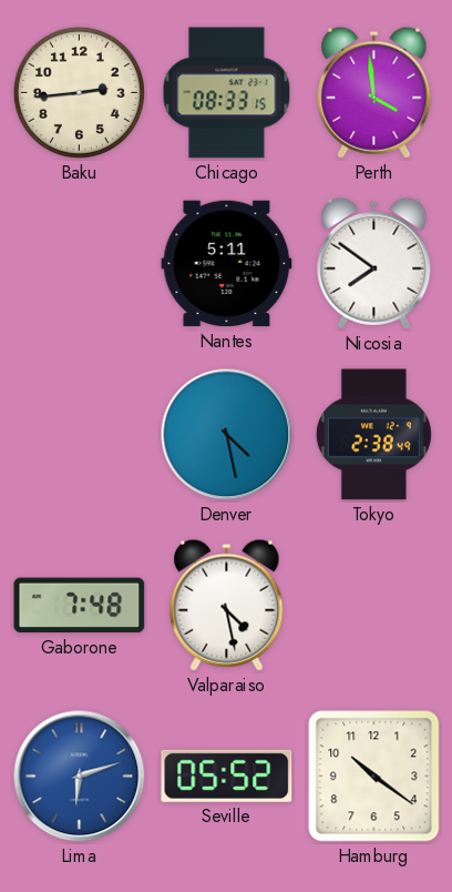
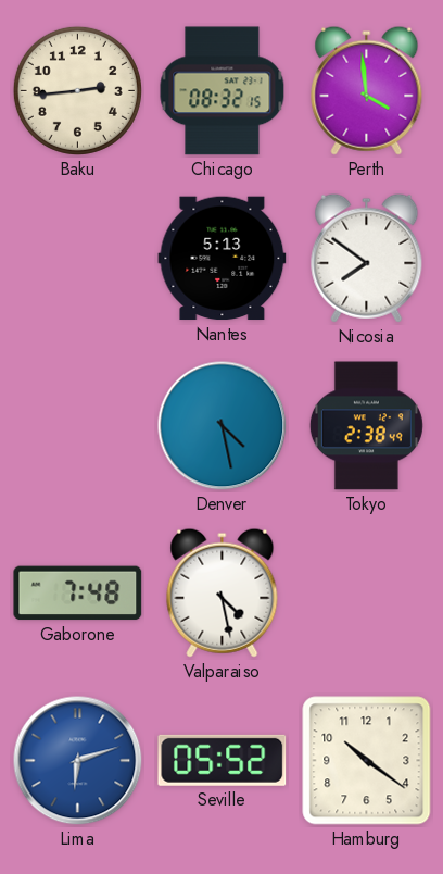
Chicago: 08:33 -> 08:32
Nantes: 5:11 -> 5:13
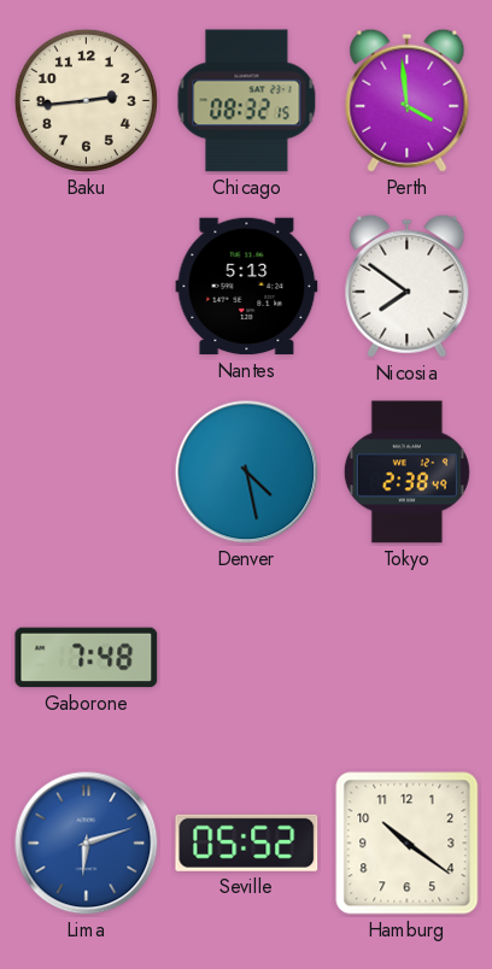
Valparaiso: 4:28 -> none
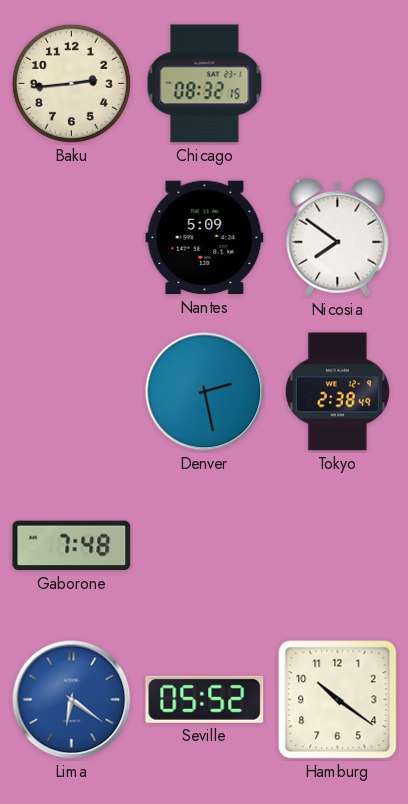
Perth: 3:59 -> none
Nantes: 5:13 -> 5:09
Denver: 4:28 -> 2:28
Lima: 6:12 -> 6:21
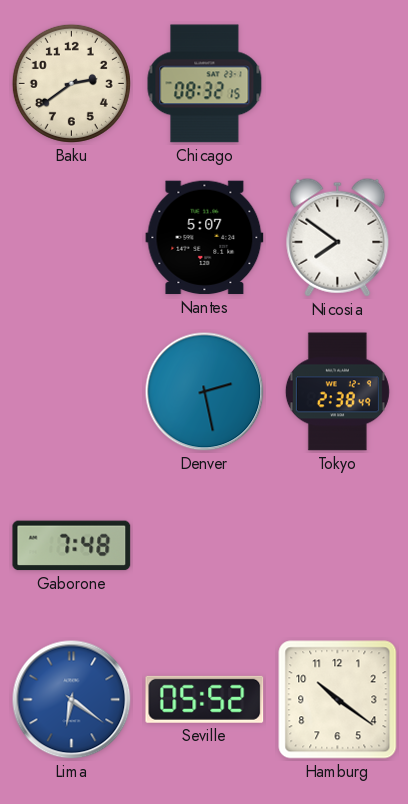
Baku: 2:44 -> 2:39
Nantes: 5:09 -> 5:07
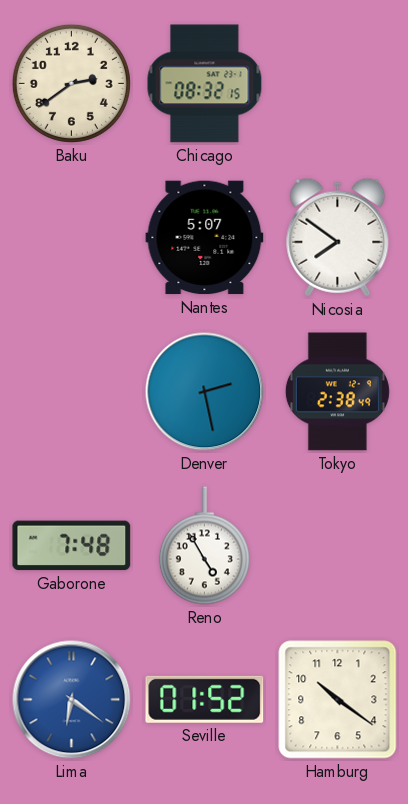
Reno: none -> 4:55
Seville: 05:52 -> 01:52
